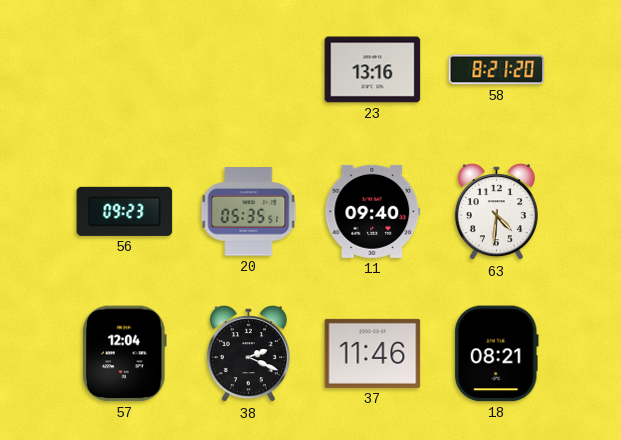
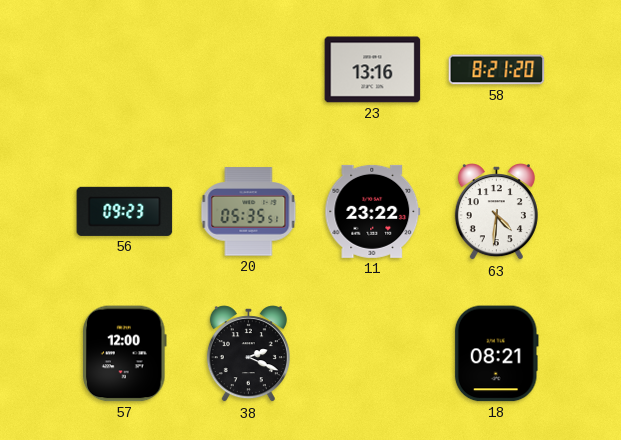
11: 09:40 -> 23:22
57: 12:04 -> 12:00
37: 11:46 -> none
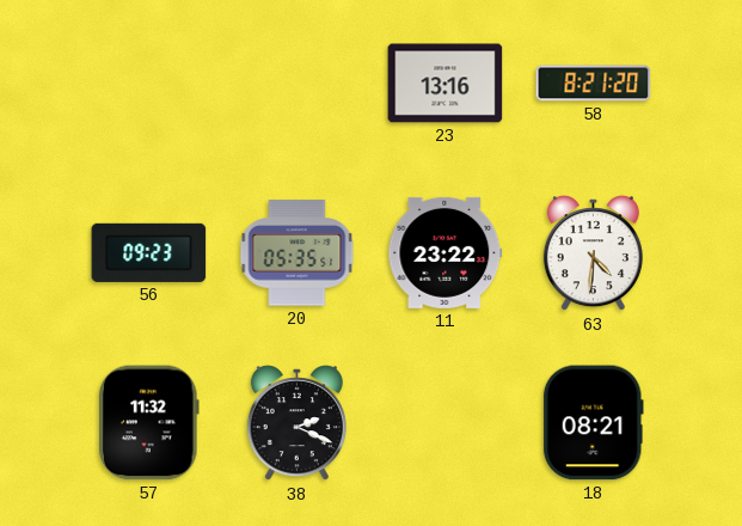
57: 12:00 -> 11:32
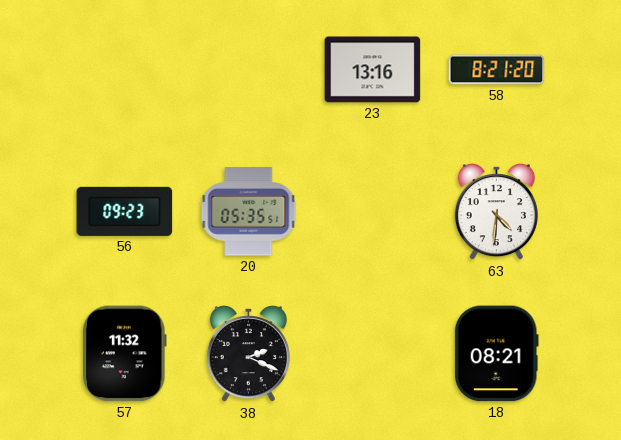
11: 23:22 -> none
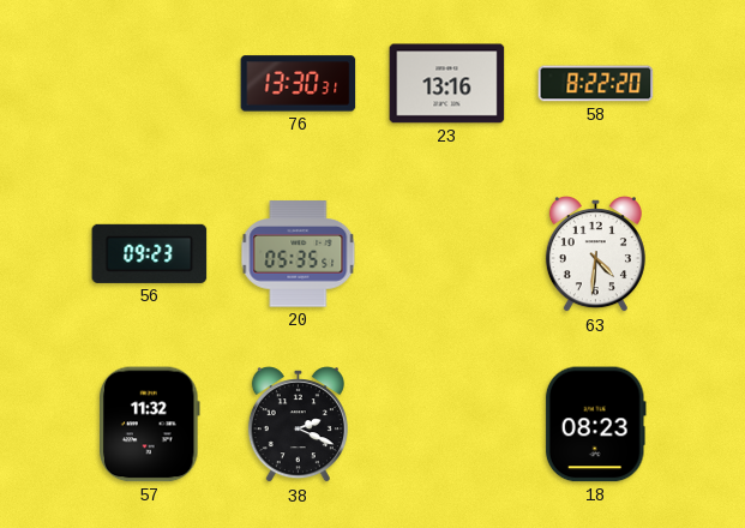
76: none -> 13:30
58: 8:21 -> 8:22
18: 08:21 -> 08:23
